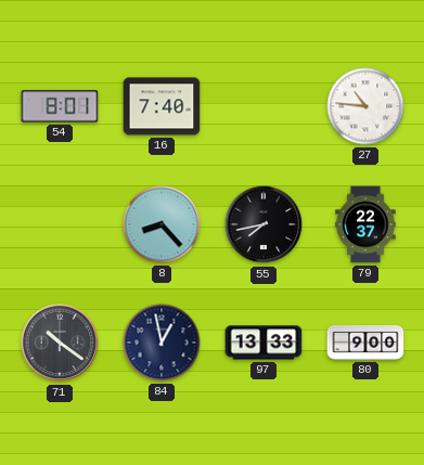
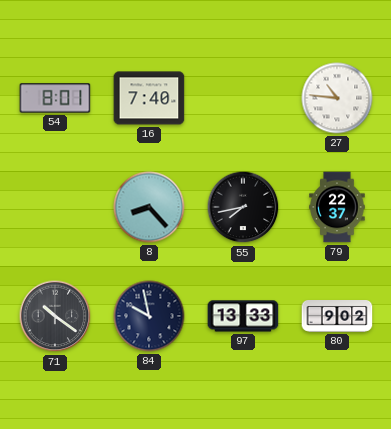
84: 12:58 -> 9:58
80: 9:00 -> 9:02
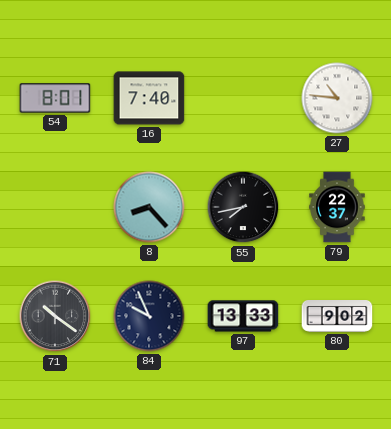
84: 9:58 -> 9:56
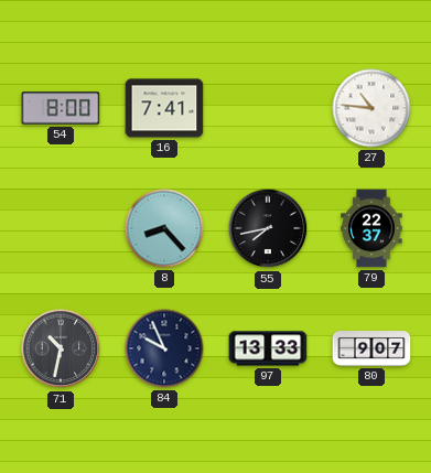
54: 8:01 -> 8:00
16: 7:40 -> 7:41
71: 10:21 -> 10:32
80: 9:02 -> 9:07
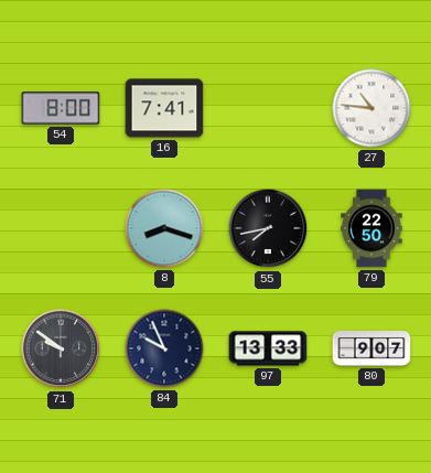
8: 8:23 -> 8:18
79: 22:37 -> 22:50
71: 10:32 -> 9:51
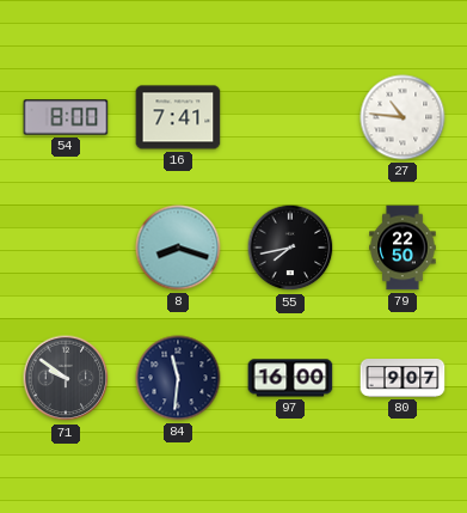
84: 9:56 -> 11:31
97: 13:33 -> 16:00
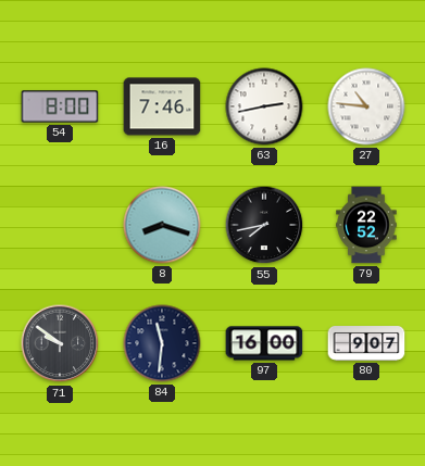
16: 7:41 -> 7:46
63: none -> 2:43
79: 22:50 -> 22:52
